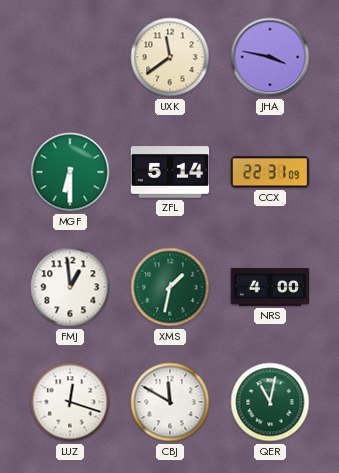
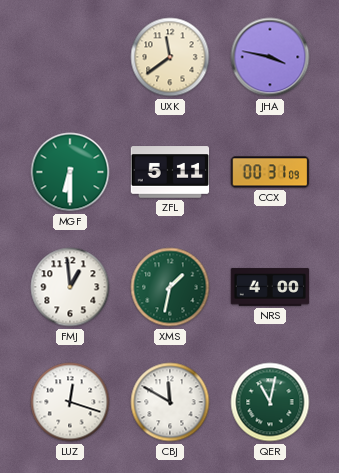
ZFL: 5:14 -> 5:11
CCX: 22:31 -> 00:31
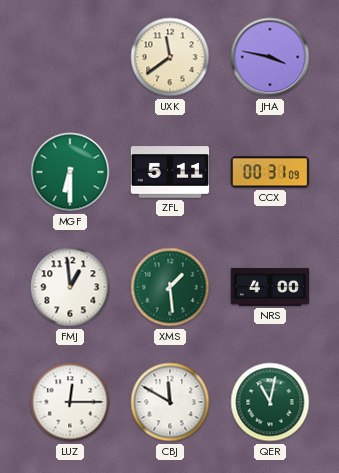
XMS: 1:32 -> 1:29
LUZ: 12:18 -> 12:15
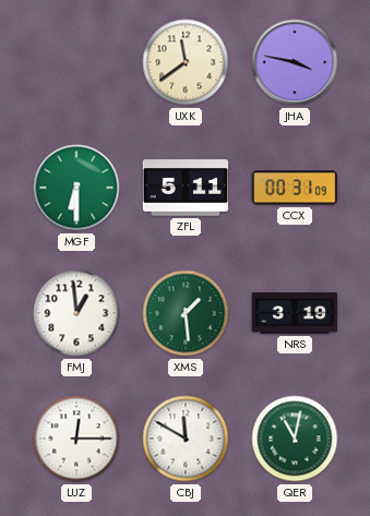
NRS: 4:00 -> 3:19
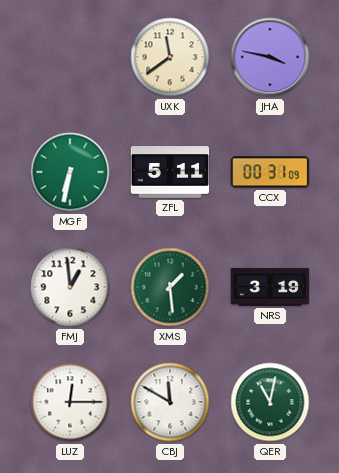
MGF: 6:30 -> 6:32
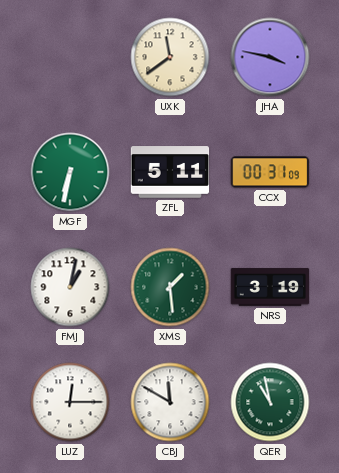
FMJ: 12:59 -> 1:02
QER: 11:02 -> 10:58
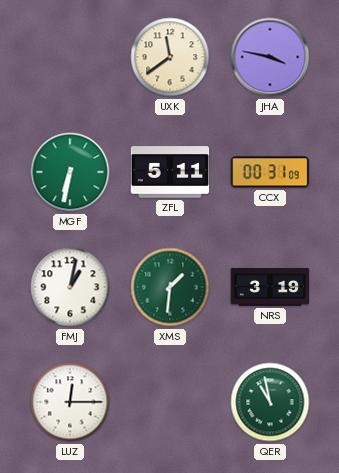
XMS: 1:29 -> 1:31
CBJ: 11:50 -> none
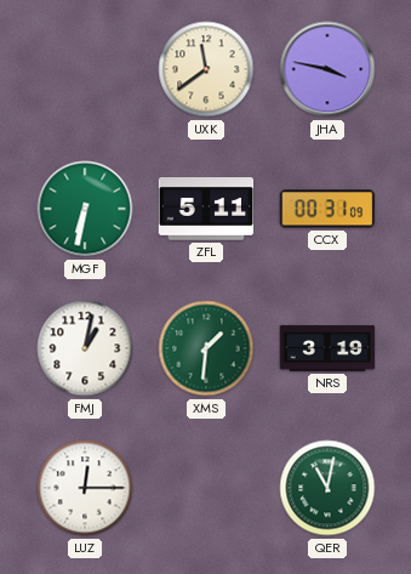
QER: 10:58 -> 11:02
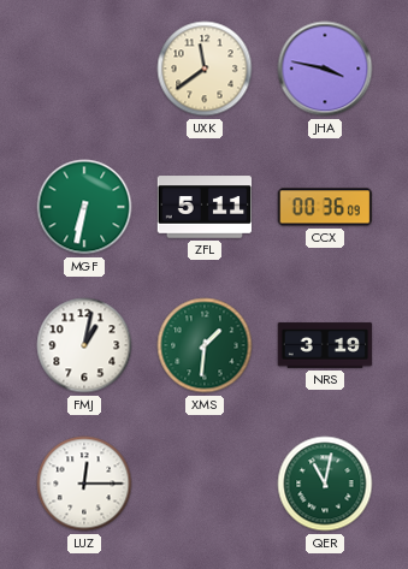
CCX: 00:31 -> 00:36
